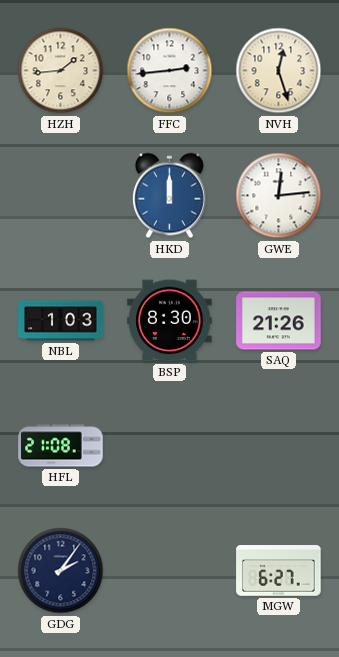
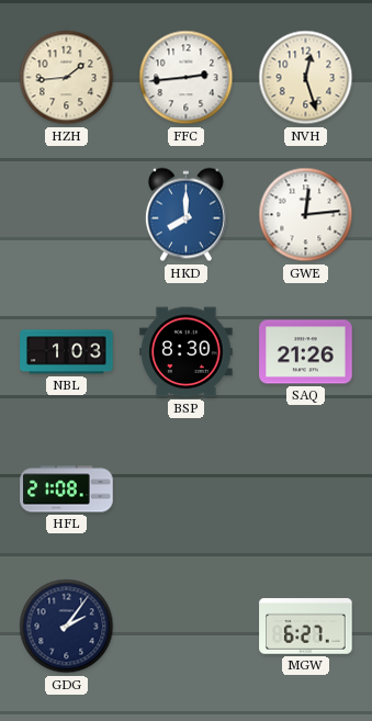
HKD: 12:00 -> 8:00
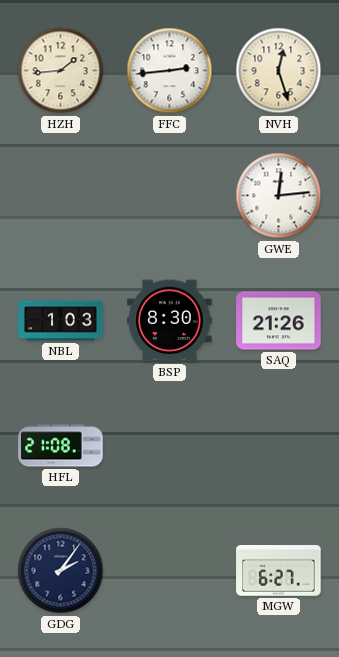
HKD: 8:00 -> none
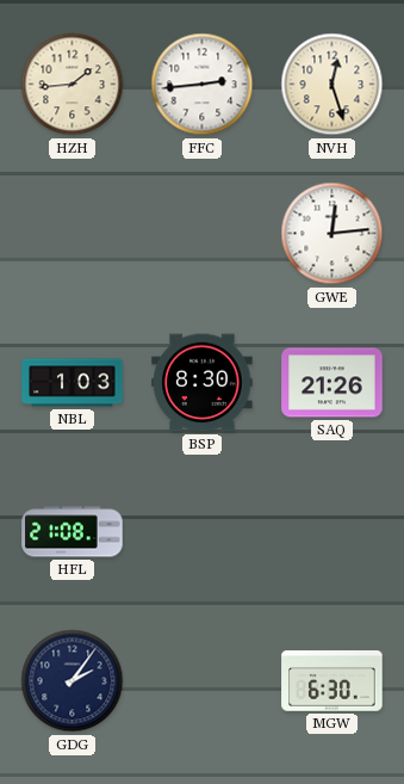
MGW: 6:27 -> 6:30
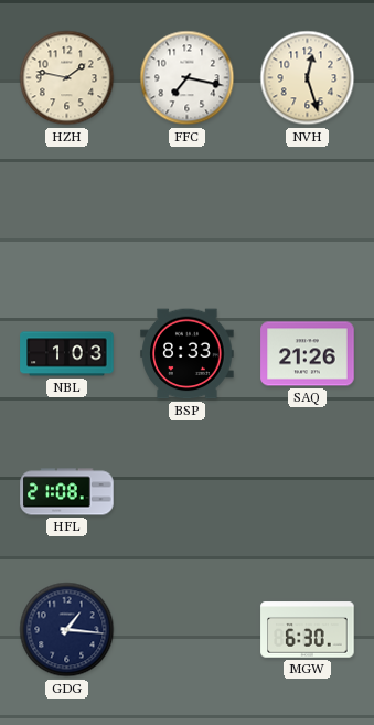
HZH: 1:44 -> 1:47
FFC: 2:44 -> 7:17
GWE: 12:14 -> none
BSP: 8:30 -> 8:33
GDG: 2:06 -> 1:16
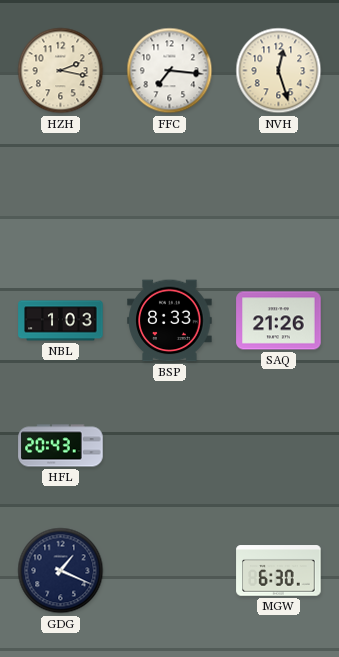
HZH: 1:47 -> 2:17
FFC: 7:17 -> 7:16
HFL: 21:08 -> 20:43
GDG: 1:16 -> 1:19
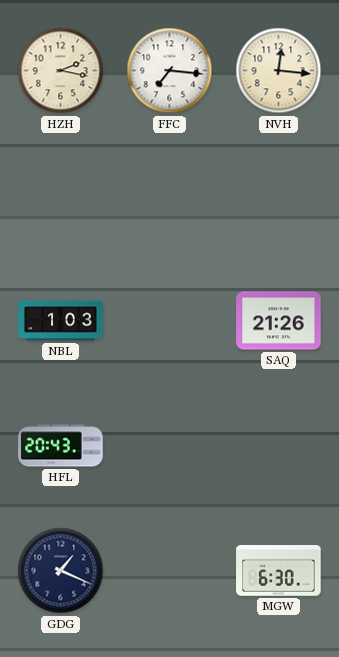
NVH: 12:27 -> 12:16
BSP: 8:33 -> none
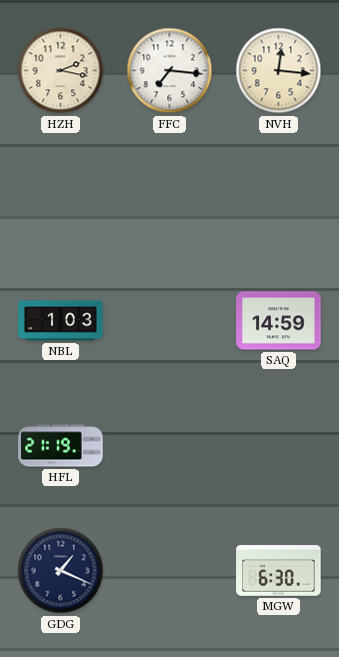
SAQ: 21:26 -> 14:59
HFL: 20:43 -> 21:19
